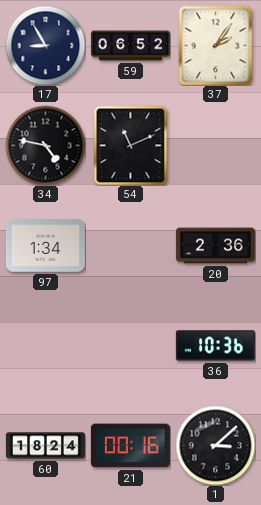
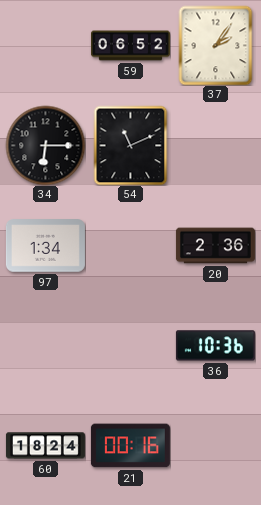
17: 8:55 -> none
34: 4:47 -> 6:15
1: 3:08 -> none
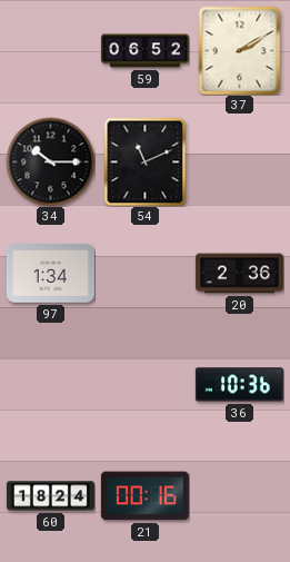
37: 2:06 -> 2:10
34: 6:15 -> 10:15
